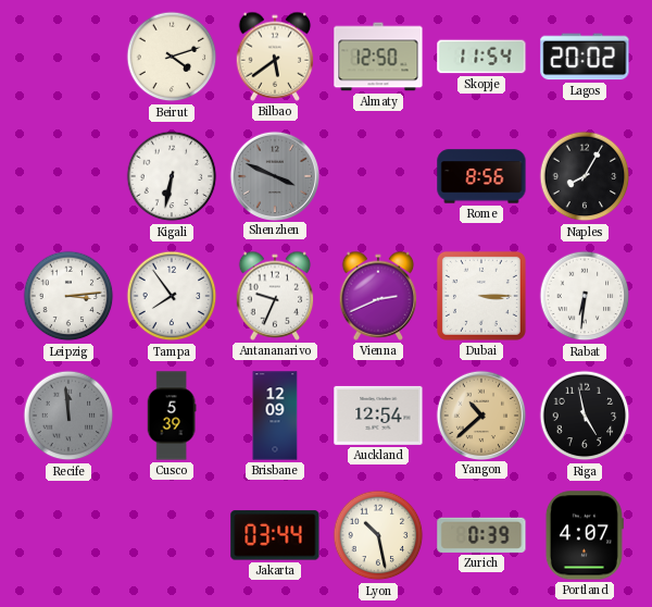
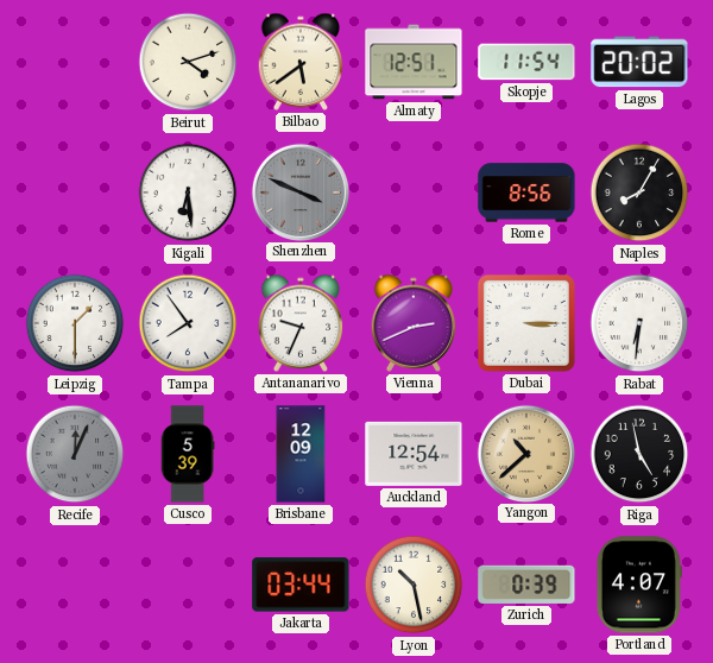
Almaty: 12:50 -> 12:51
Kigali: 6:32 -> 6:29
Leipzig: 3:14 -> 1:30
Recife: 11:59 -> 12:04
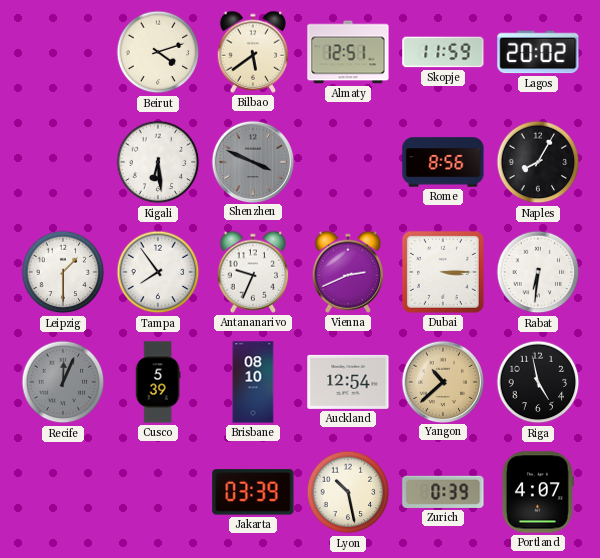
Skopje: 11:54 -> 11:59
Brisbane: 12:09 -> 08:10
Jakarta: 03:44 -> 03:39
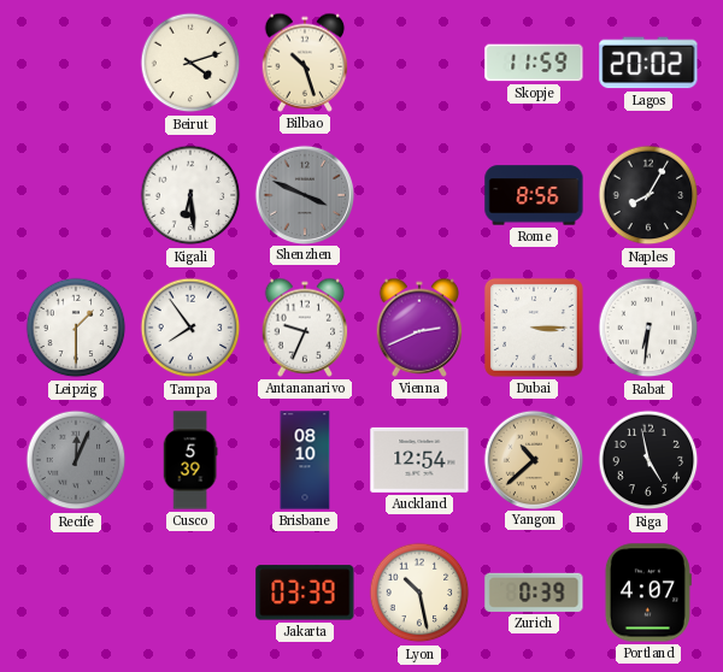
Bilbao: 5:39 -> 10:27
Almaty: 12:51 -> none
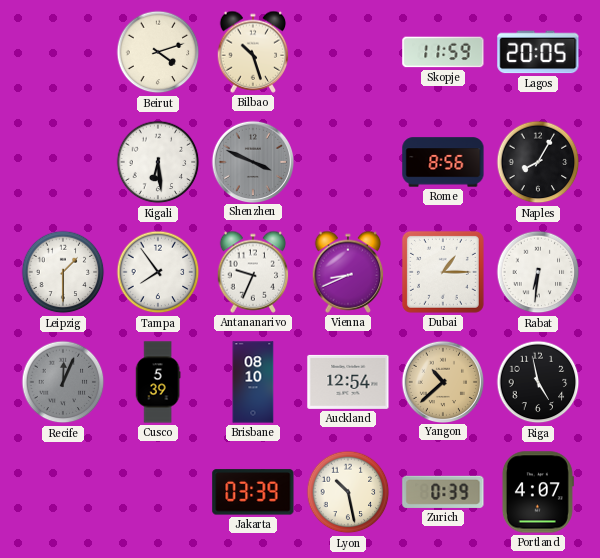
Lagos: 20:02 -> 20:05
Vienna: 2:41 -> 8:41
Dubai: 3:15 -> 1:15
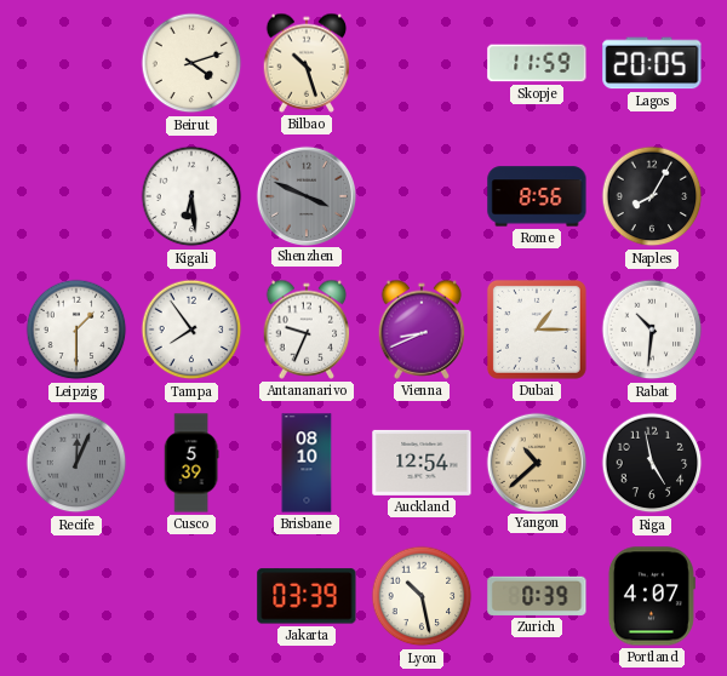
Rabat: 6:31 -> 10:31
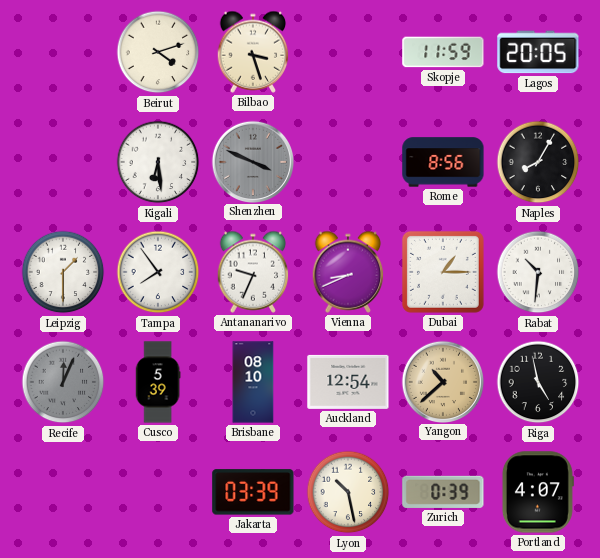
Bilbao: 10:27 -> 3:27
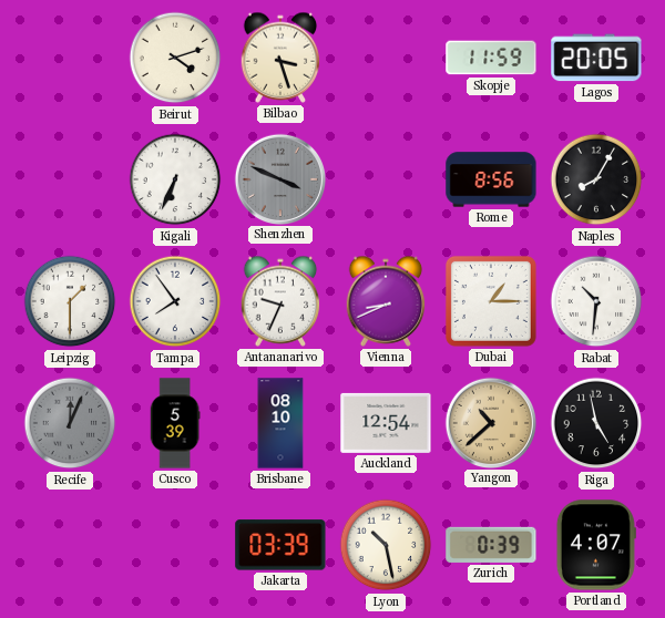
Kigali: 6:29 -> 6:34
